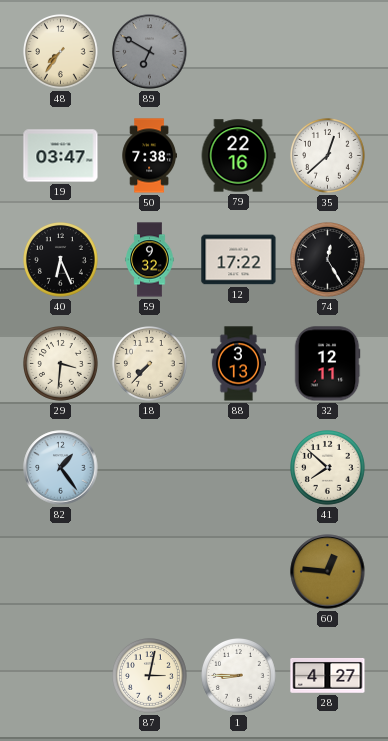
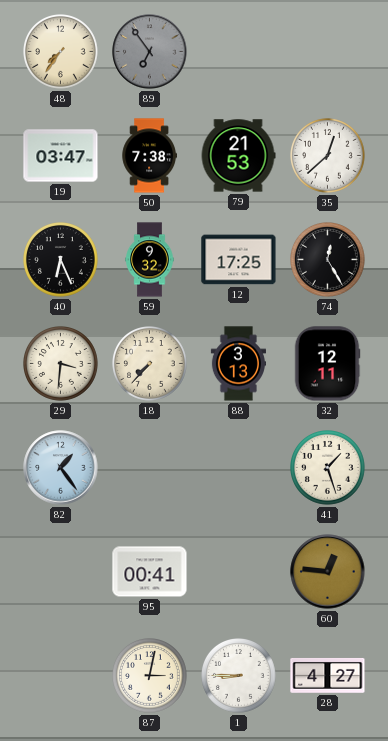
89: 6:50 -> 6:54
79: 22:16 -> 21:53
12: 17:22 -> 17:25
41: 7:52 -> 1:27
95: none -> 00:41
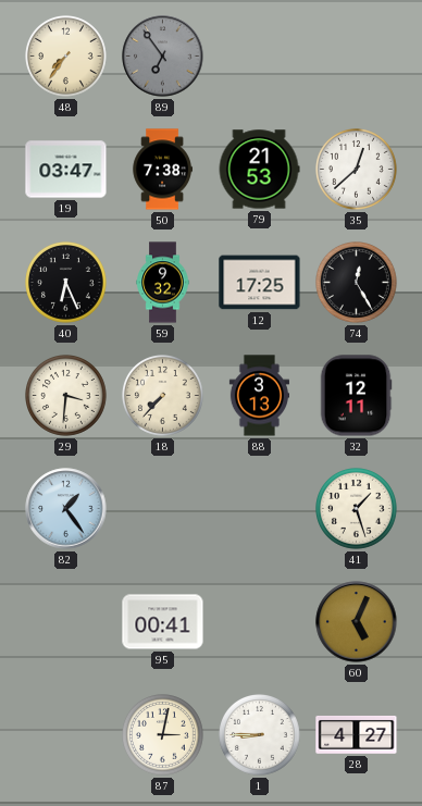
60: 12:46 -> 5:04
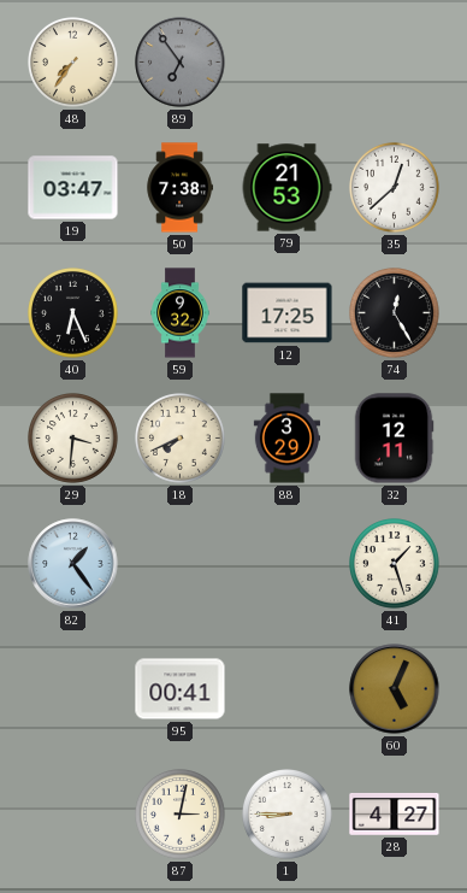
18: 7:37 -> 7:41
88: 3:13 -> 3:29
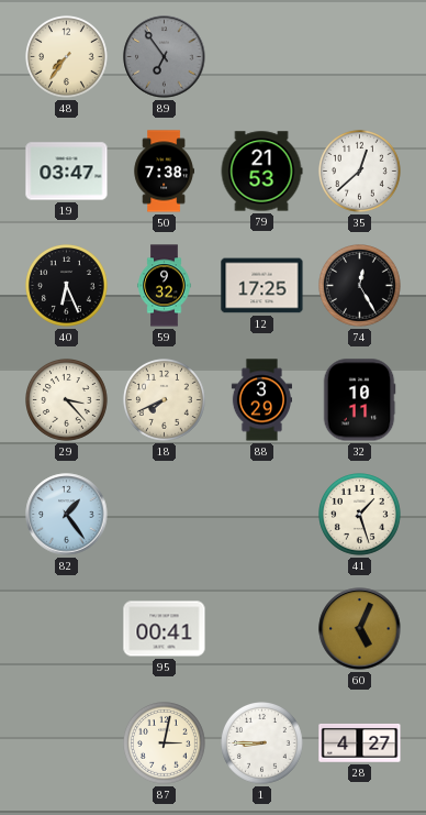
29: 3:31 -> 3:23
32: 12:11 -> 10:11
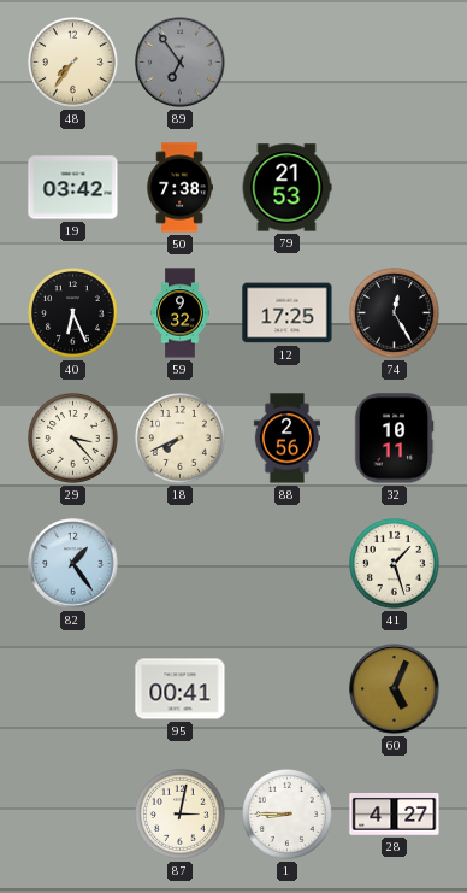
19: 03:47 -> 03:42
35: 12:38 -> none
88: 3:29 -> 2:56
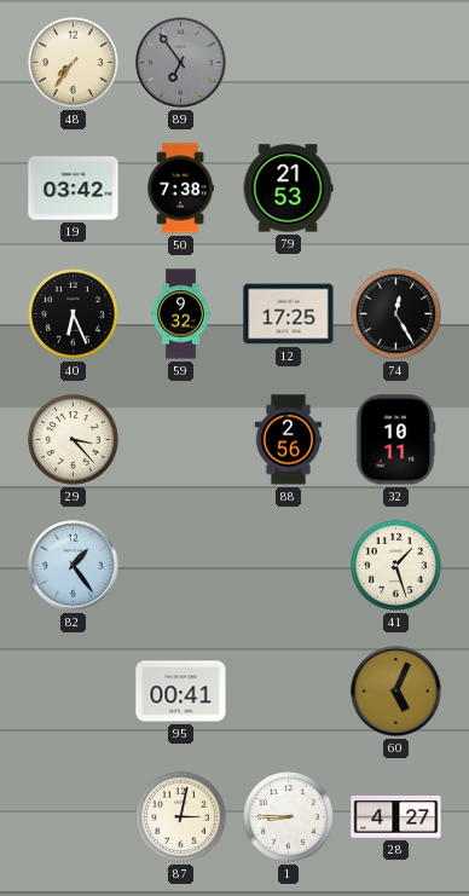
18: 7:41 -> none
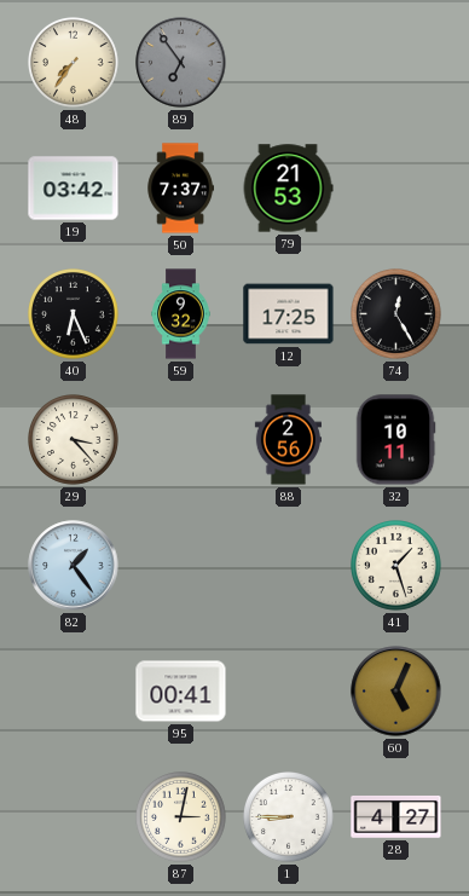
50: 7:38 -> 7:37
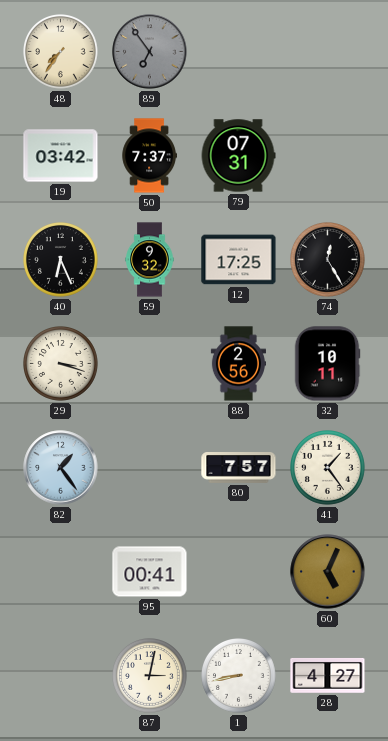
79: 21:53 -> 07:31
29: 3:23 -> 3:18
80: none -> 7:57
41: 1:27 -> 1:24
1: 8:45 -> 8:43
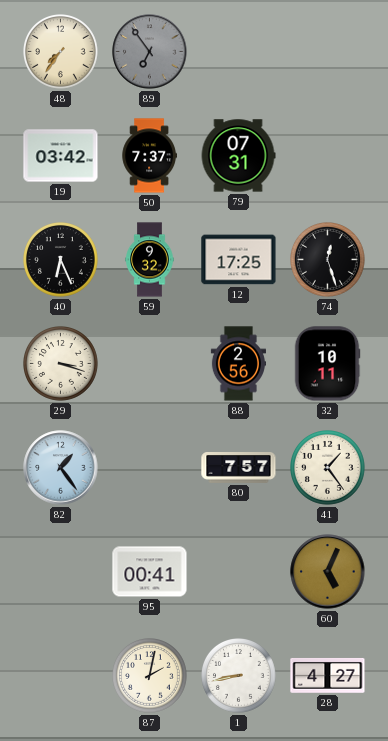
74: 12:25 -> 12:27
87: 3:02 -> 2:02
